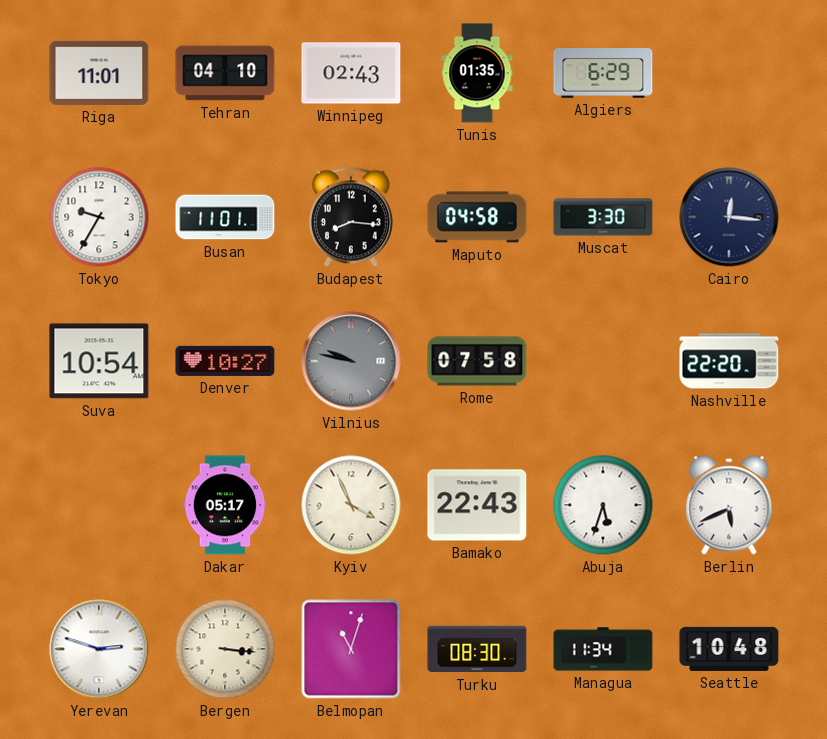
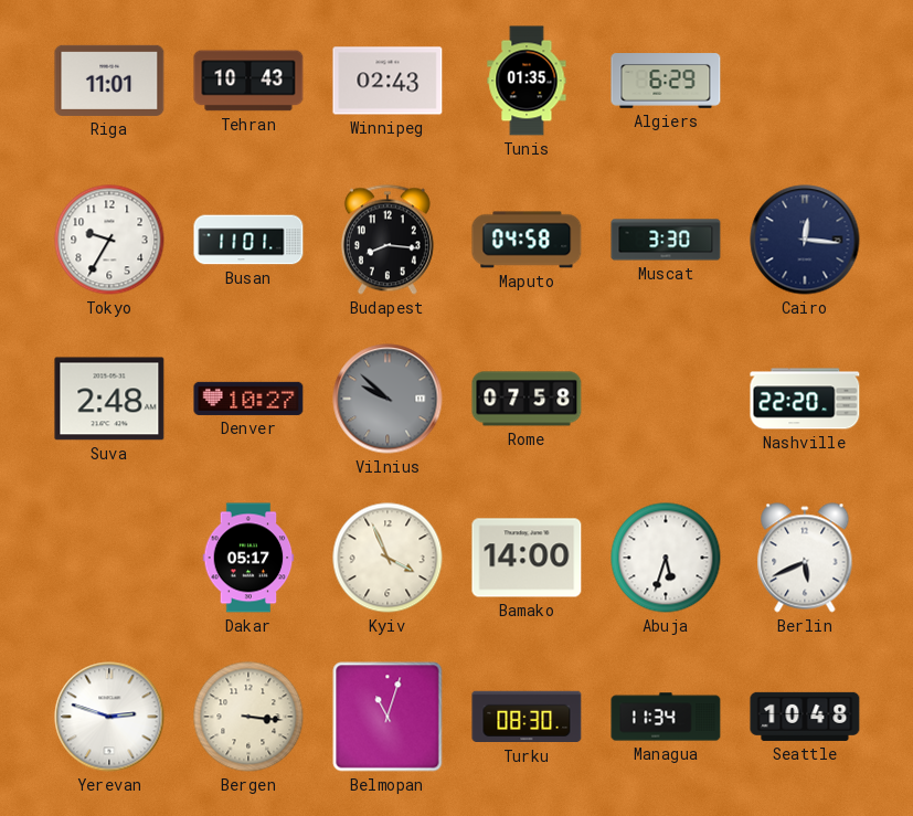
Tehran: 04:10 -> 10:43
Suva: 10:54 -> 2:48
Vilnius: 9:47 -> 9:52
Bamako: 22:43 -> 14:00
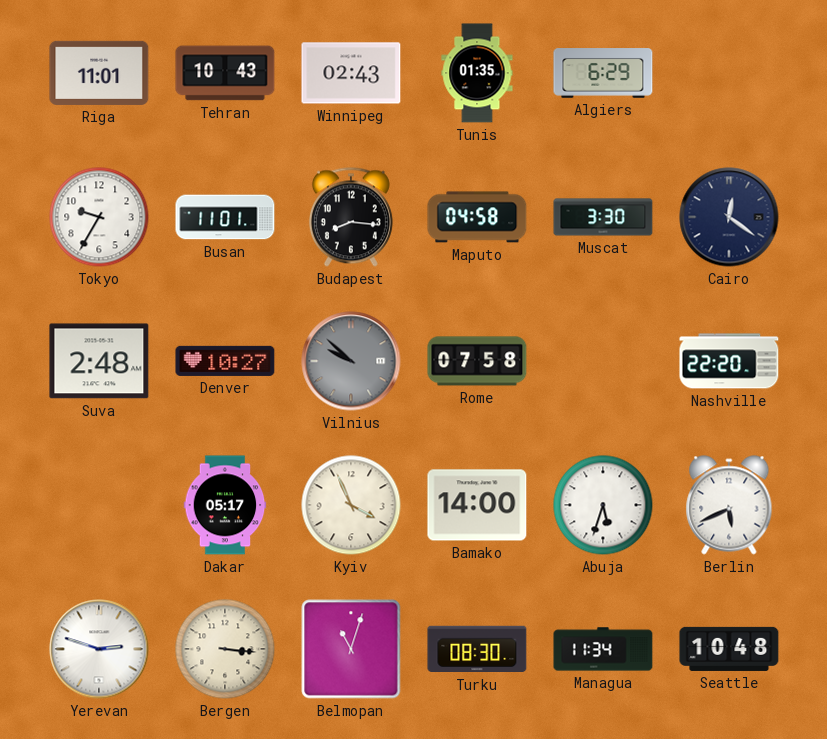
Cairo: 12:16 -> 12:21
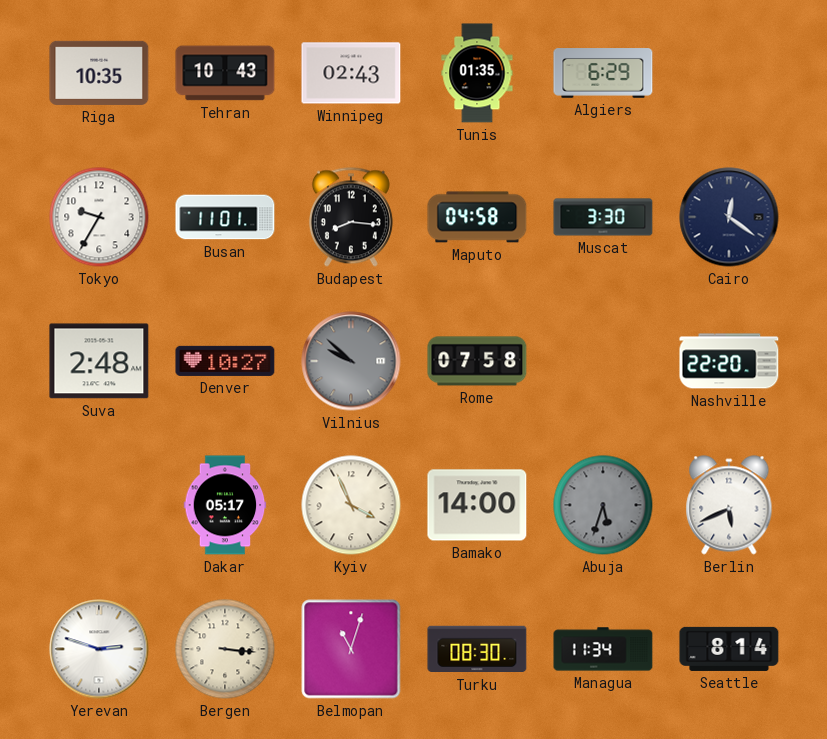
Riga: 11:01 -> 10:35
Abuja dial: white -> grey
Seattle: 10:48 -> 8:14
